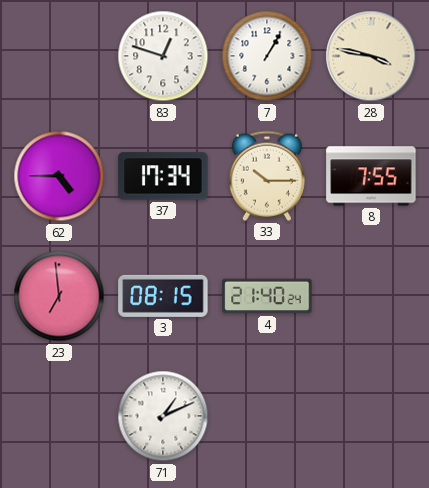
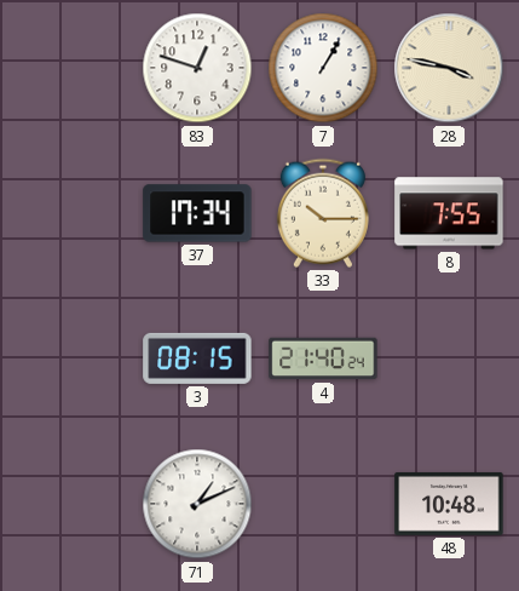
62: 4:45 -> none
23: 6:59 -> none
48: none -> 10:48
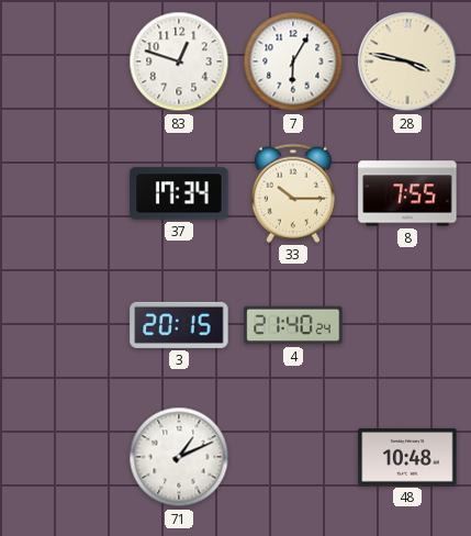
7: 1:05 -> 6:05
3: 08:15 -> 20:15
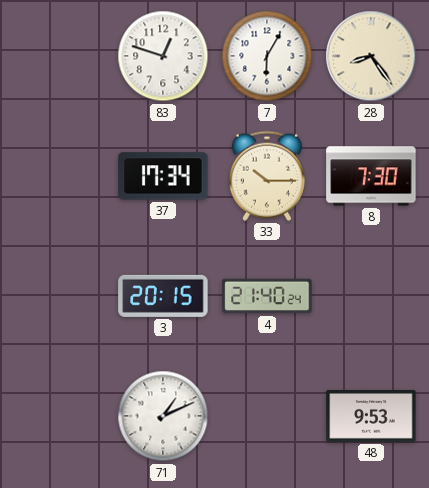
28: 3:47 -> 8:24
8: 7:55 -> 7:30
48: 10:48 -> 9:53
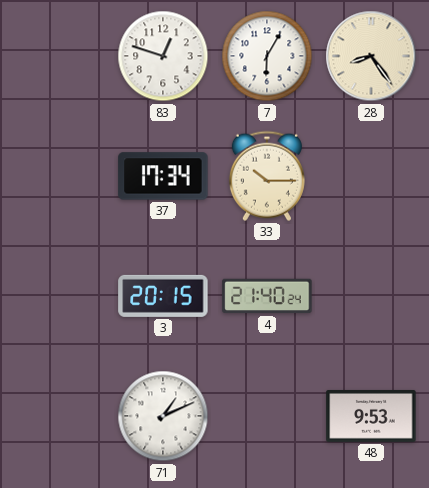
8: 7:30 -> none
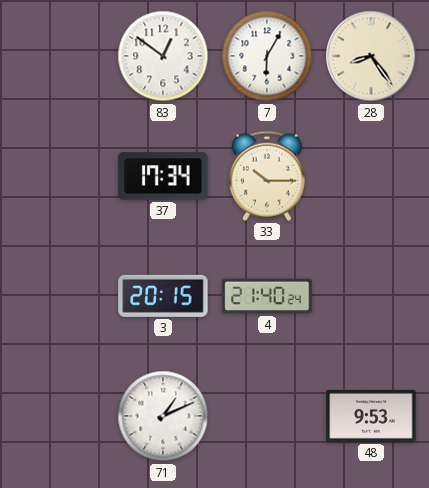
83: 12:48 -> 12:51
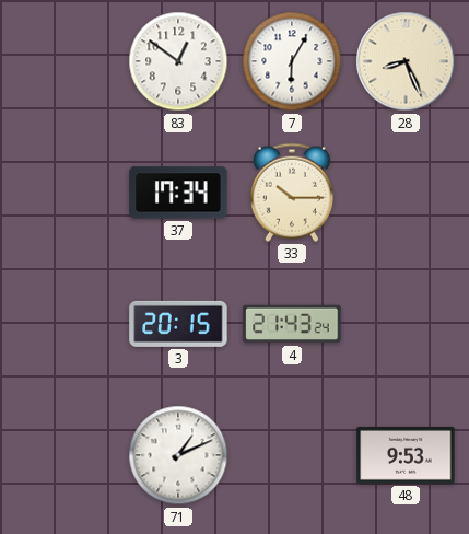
28: 8:24 -> 8:26
4: 21:40 -> 21:43
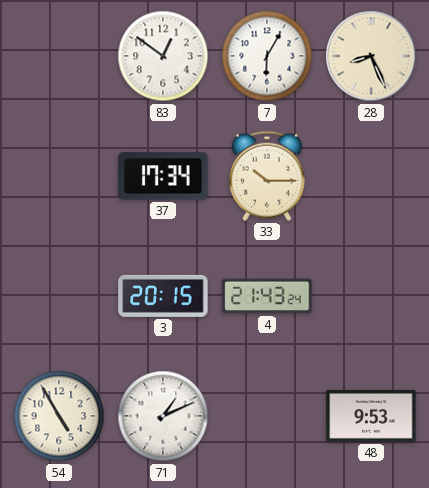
54: none -> 4:55
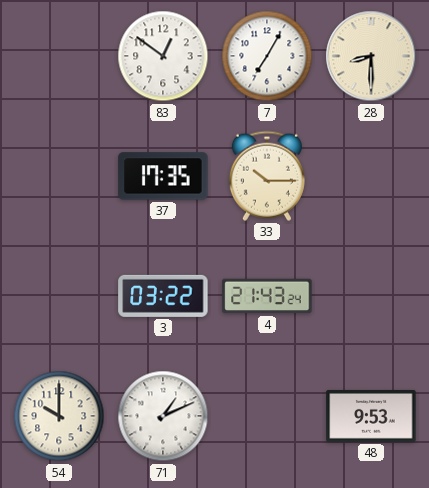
7: 6:05 -> 7:05
28: 8:26 -> 8:30
37: 17:34 -> 17:35
3: 20:15 -> 03:22
54: 4:55 -> 10:00
